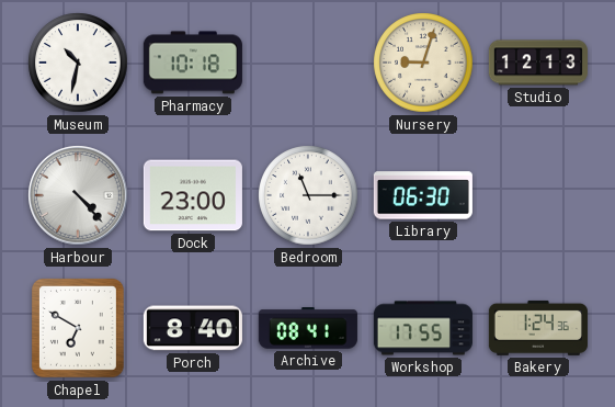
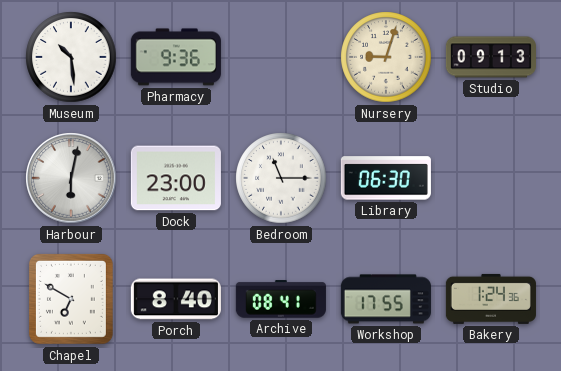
Museum: 10:32 -> 10:29
Pharmacy: 10:18 -> 9:36
Studio: 12:13 -> 09:13
Harbour: 4:23 -> 6:02
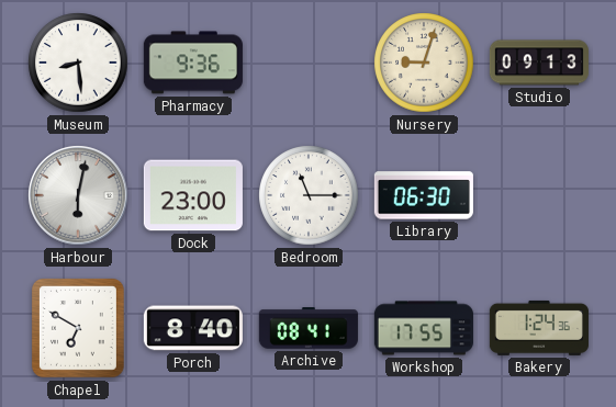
Museum: 10:29 -> 8:29
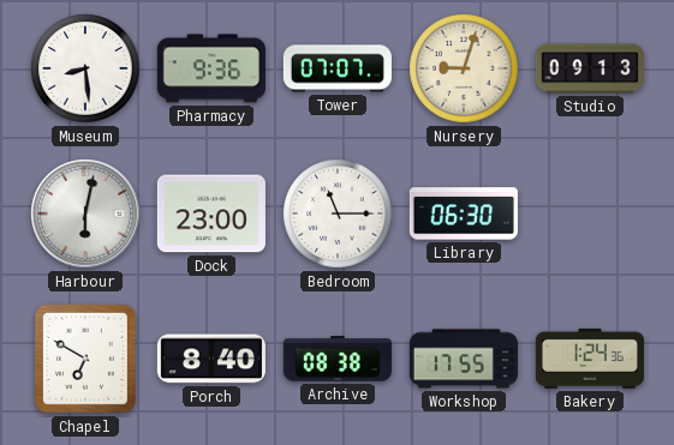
Tower: none -> 07:07
Archive: 08:41 -> 08:38
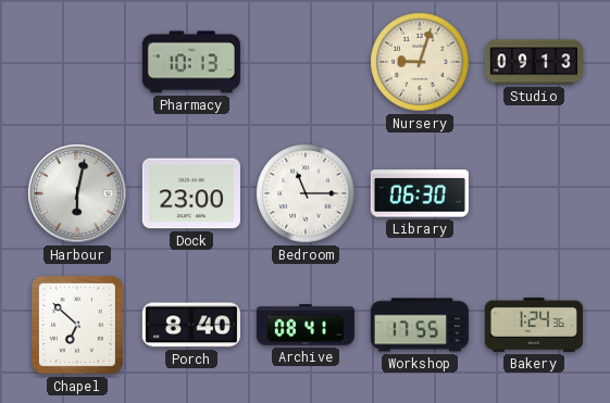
Museum: 8:29 -> none
Pharmacy: 9:36 -> 10:13
Tower: 07:07 -> none
Chapel: 6:50 -> 6:52
Archive: 08:38 -> 08:41
